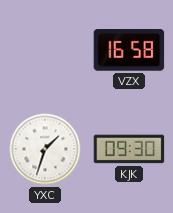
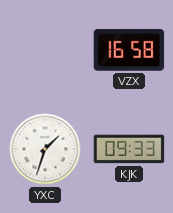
KJK: 09:30 -> 09:33
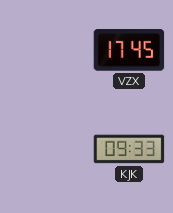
VZX: 16:58 -> 17:45
YXC: 1:33 -> none
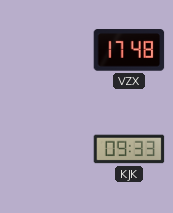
VZX: 17:45 -> 17:48
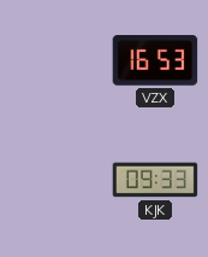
VZX: 17:48 -> 16:53
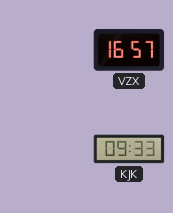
VZX: 16:53 -> 16:57
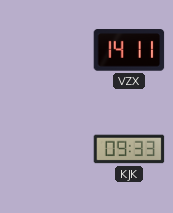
VZX: 16:57 -> 14:11
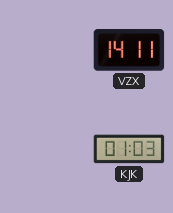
KJK: 09:33 -> 01:03
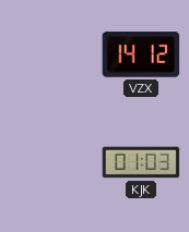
VZX: 14:11 -> 14:12
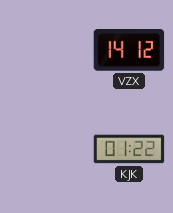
KJK: 01:03 -> 01:22
